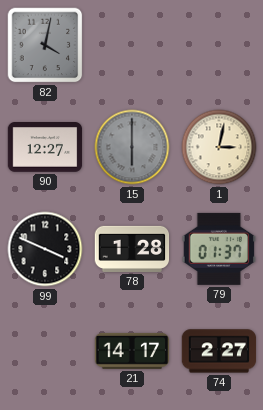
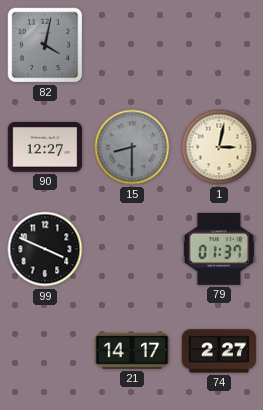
15: 6:00 -> 8:30
78: 1:28 -> none
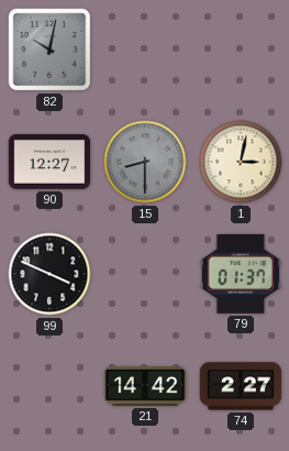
82: 4:02 -> 10:02
21: 14:17 -> 14:42
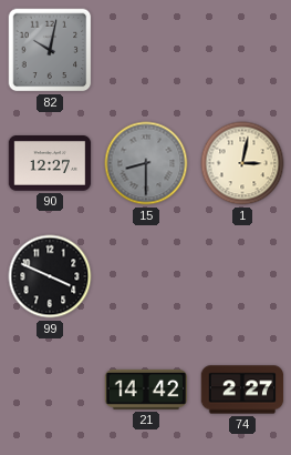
79: 01:37 -> none
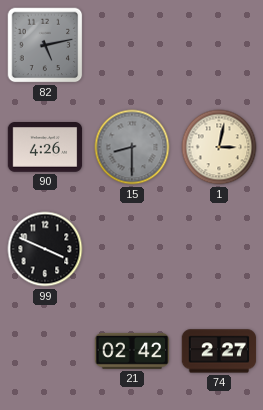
82: 10:02 -> 5:13
90: 12:27 -> 4:26
21: 14:42 -> 02:42
